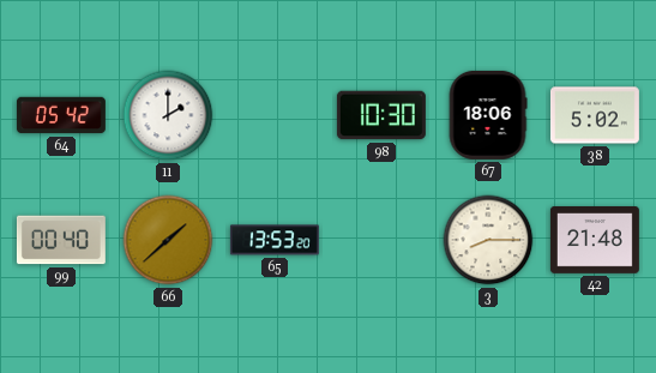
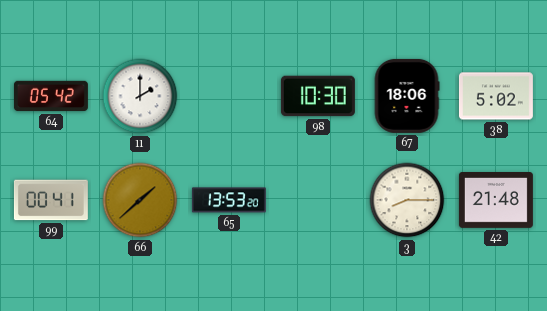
99: 00:40 -> 00:41
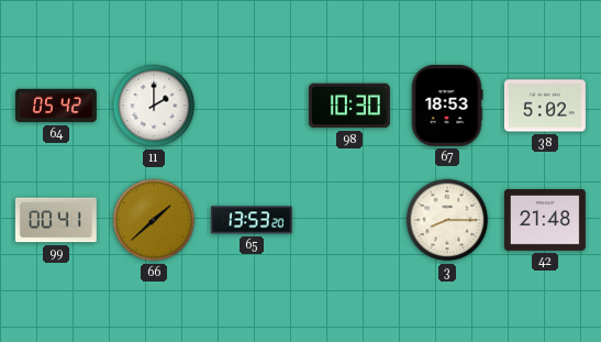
67: 18:06 -> 18:53
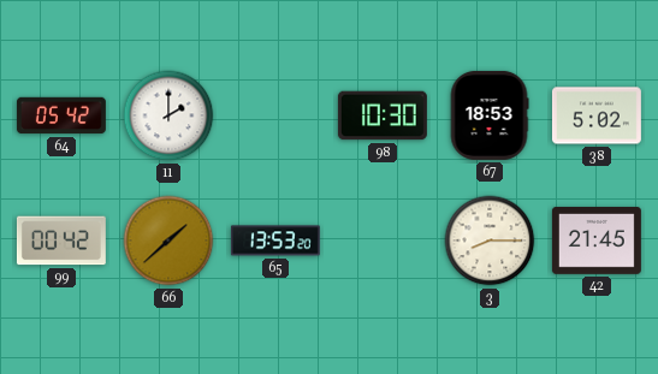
99: 00:41 -> 00:42
42: 21:48 -> 21:45
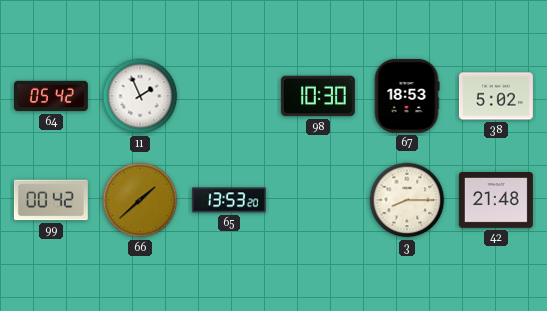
11: 2:00 -> 1:56
42: 21:45 -> 21:48
